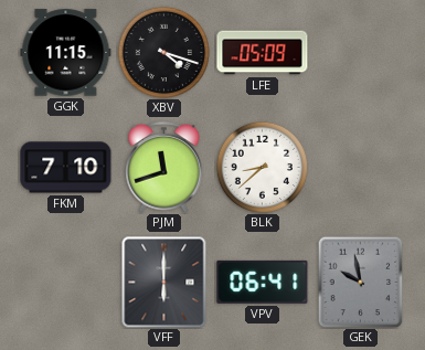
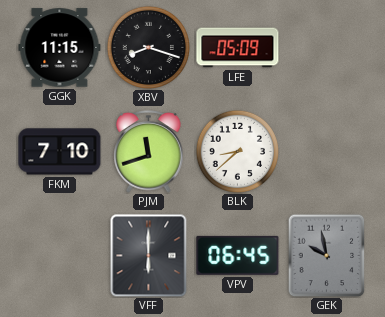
XBV: 4:18 -> 8:18
VPV: 06:41 -> 06:45
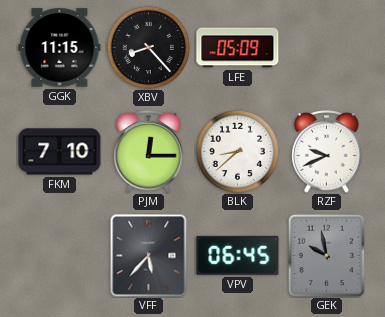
XBV: 8:18 -> 8:23
PJM: 11:42 -> 12:15
RZF: none -> 9:41
VFF: 6:00 -> 5:37
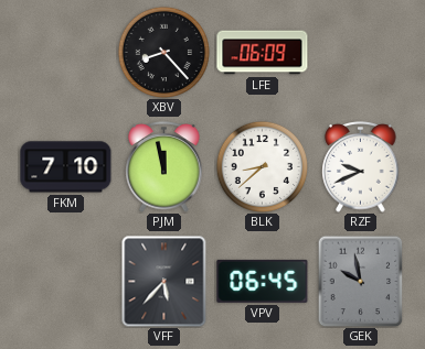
GGK: 11:15 -> none
LFE: 05:09 -> 06:09
PJM: 12:15 -> 11:58
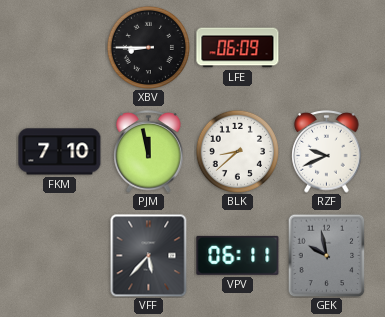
XBV: 8:23 -> 8:45
VPV: 06:45 -> 06:11
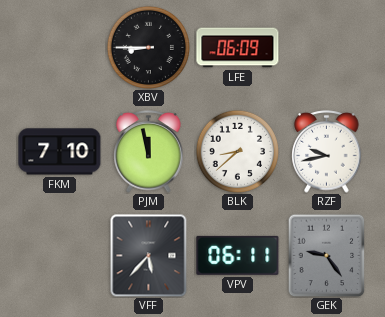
RZF: 9:41 -> 9:43
GEK: 9:58 -> 9:24
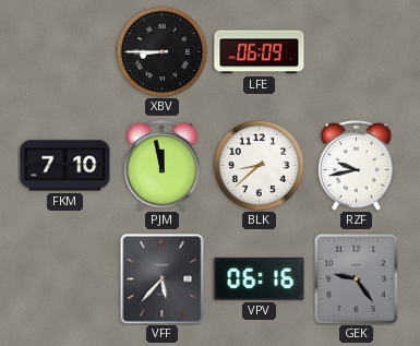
VPV: 06:11 -> 06:16
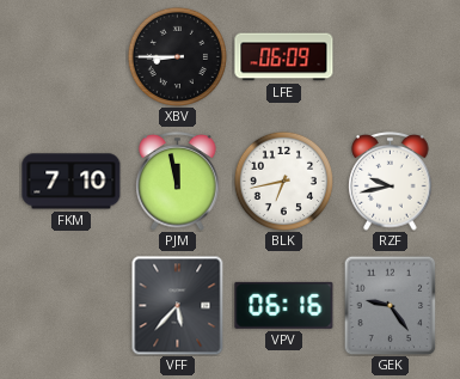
BLK: 8:38 -> 6:43
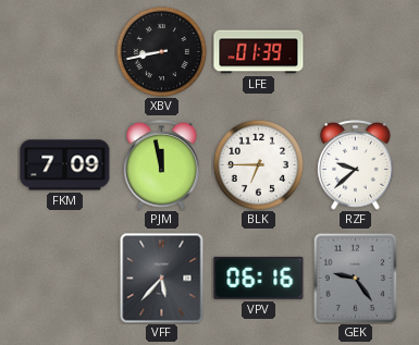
XBV: 8:45 -> 8:43
LFE: 06:09 -> 01:39
FKM: 7:10 -> 7:09
BLK: 6:43 -> 6:45
RZF: 9:43 -> 9:38
